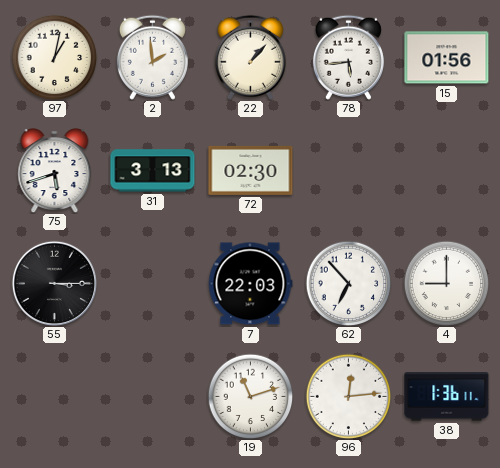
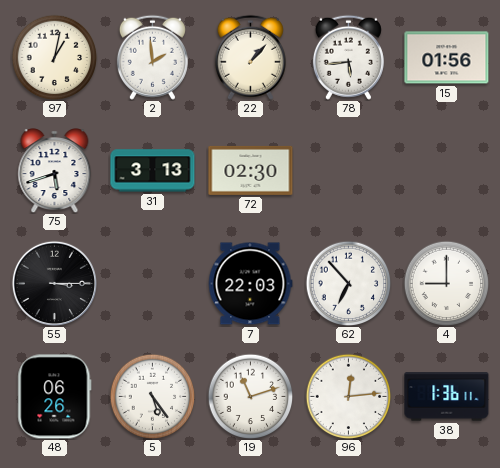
48: none -> 06:26
5: none -> 5:24
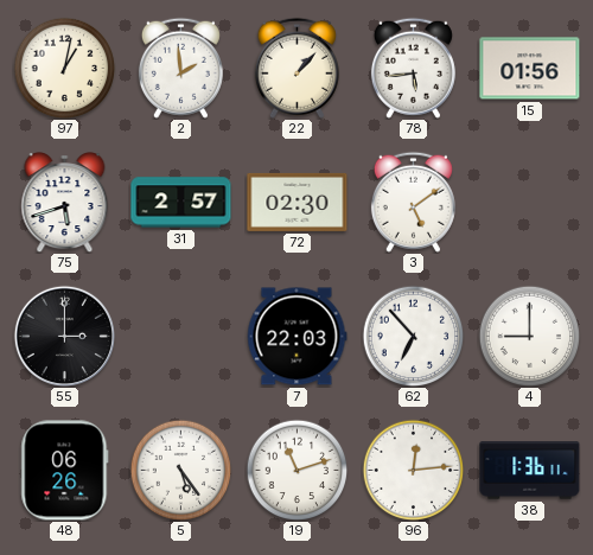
31: 3:13 -> 2:57
3: none -> 5:09
55: 3:15 -> 3:00
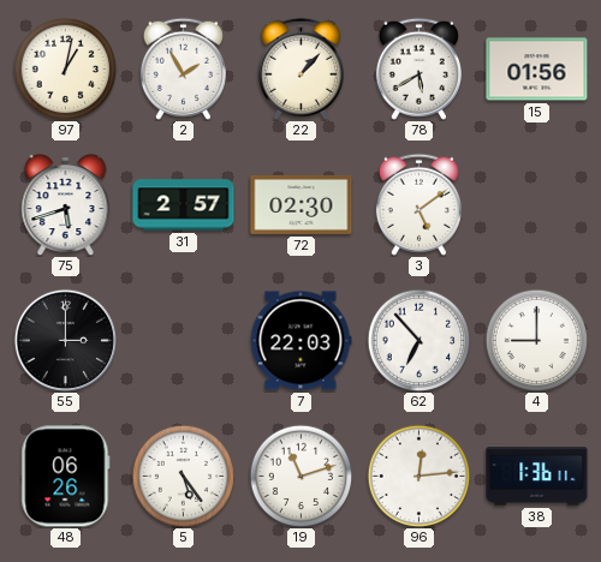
2: 1:59 -> 1:55
78: 5:44 -> 5:40
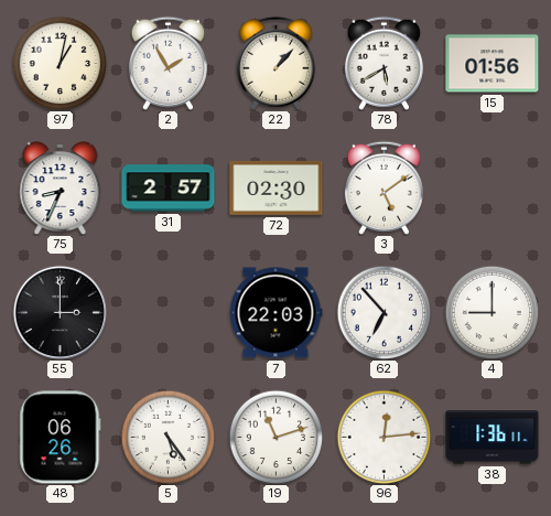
75: 5:42 -> 8:34
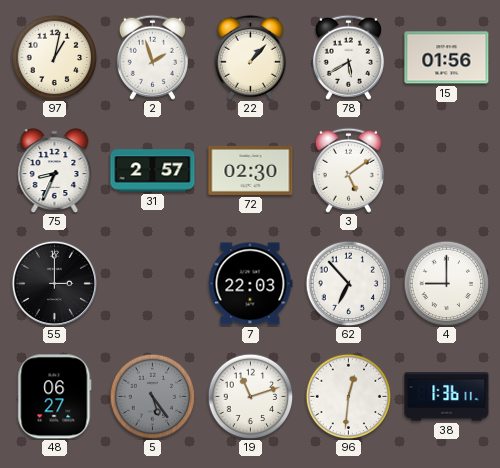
2: 1:55 -> 1:57
48: 06:26 -> 06:27
5 dial: white -> grey
96: 12:14 -> 12:31
